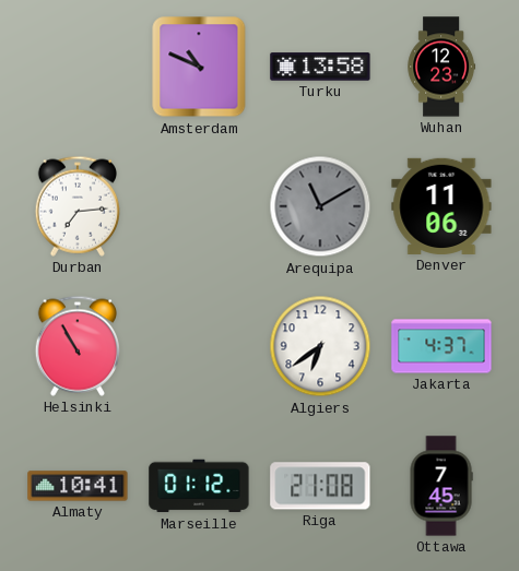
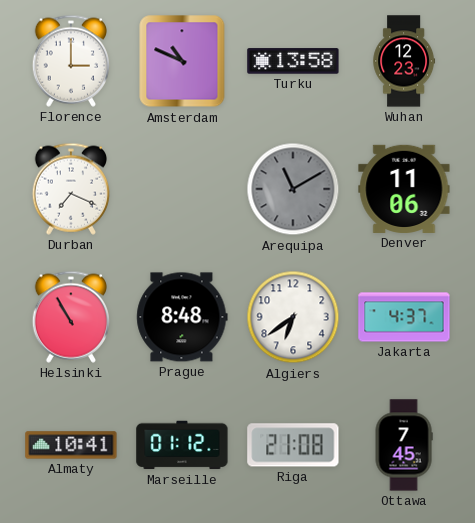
Florence: none -> 3:00
Durban: 7:14 -> 7:19
Prague: none -> 8:48
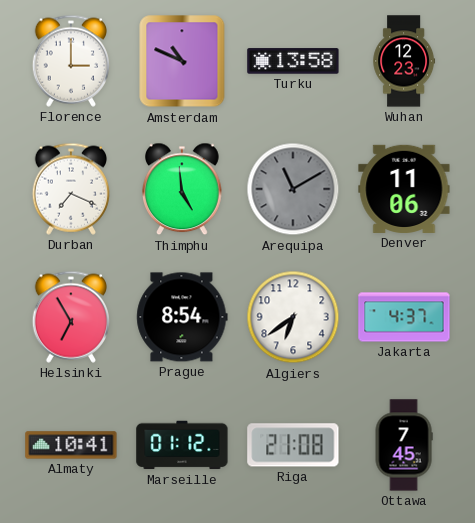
Thimphu: none -> 4:59
Helsinki: 10:55 -> 6:55
Prague: 8:48 -> 8:54
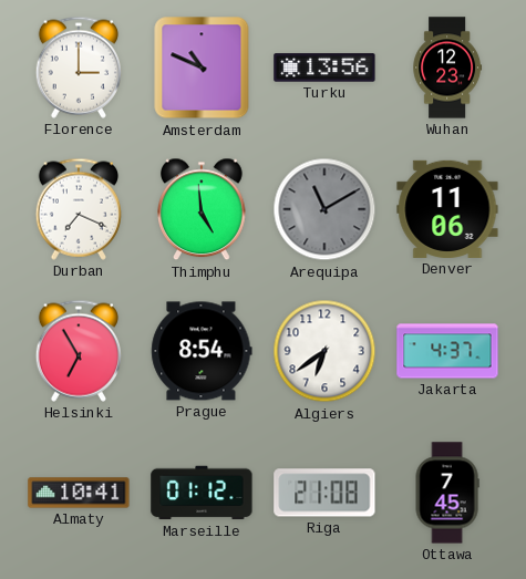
Turku: 13:58 -> 13:56
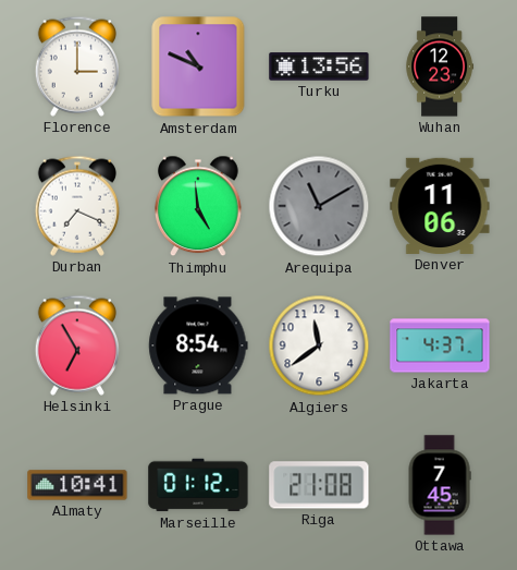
Algiers: 6:39 -> 11:39
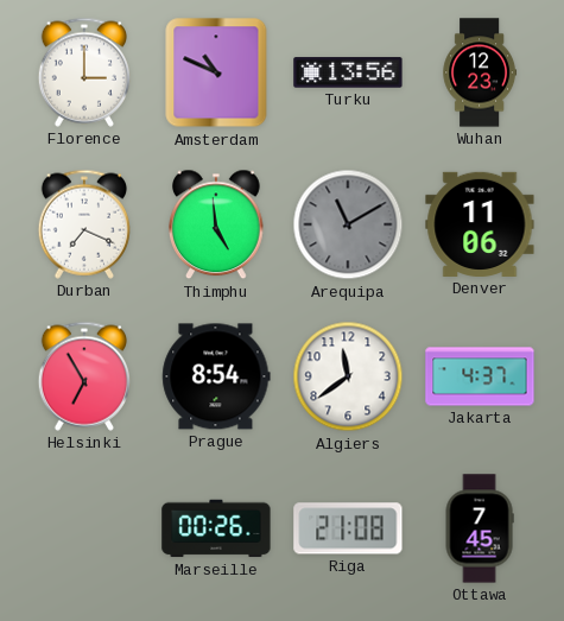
Almaty: 10:41 -> none
Marseille: 01:12 -> 00:26
